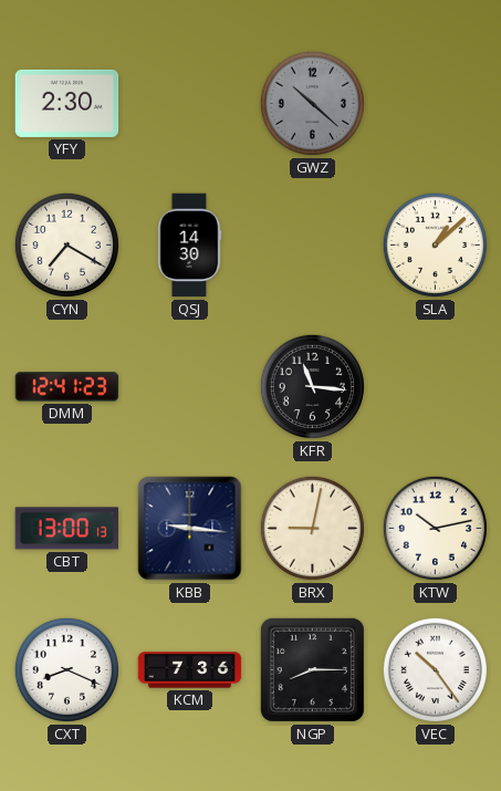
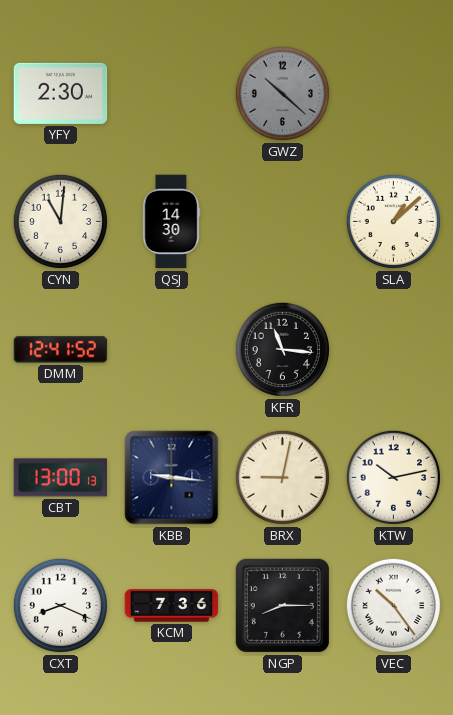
CYN: 7:20 -> 11:01
DMM: 12:41:23 -> 12:41:52
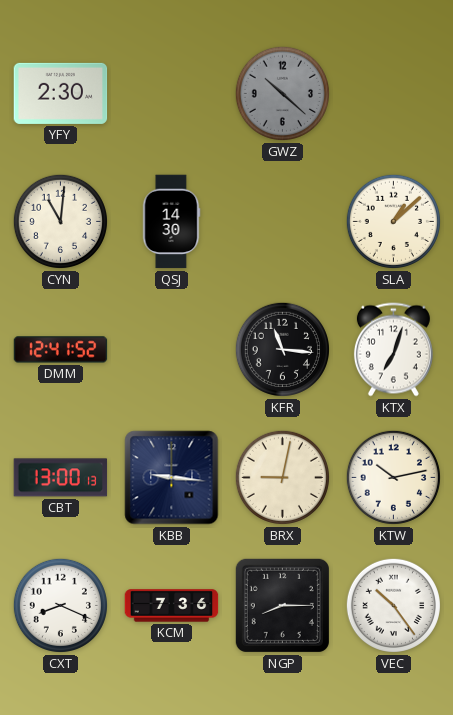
KTX: none -> 7:03
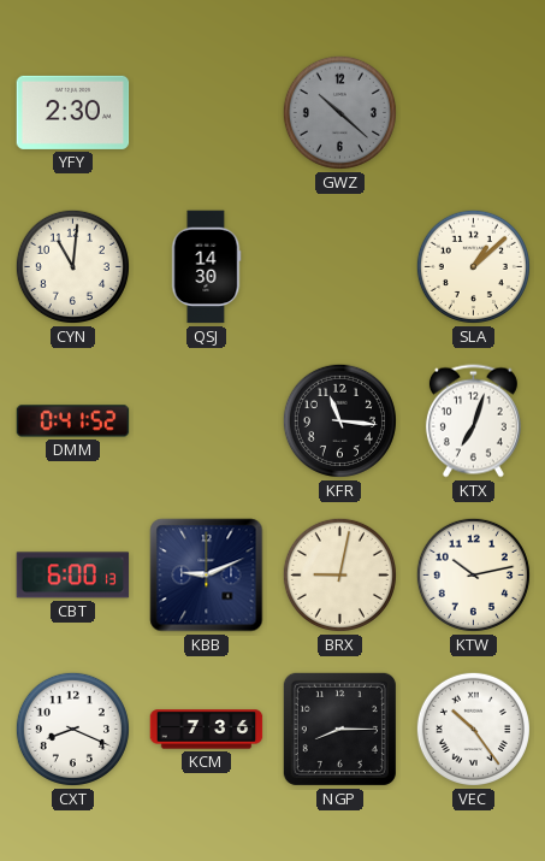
DMM: 12:41 -> 0:41
CBT: 13:00 -> 6:00
KBB: 9:16 -> 9:11
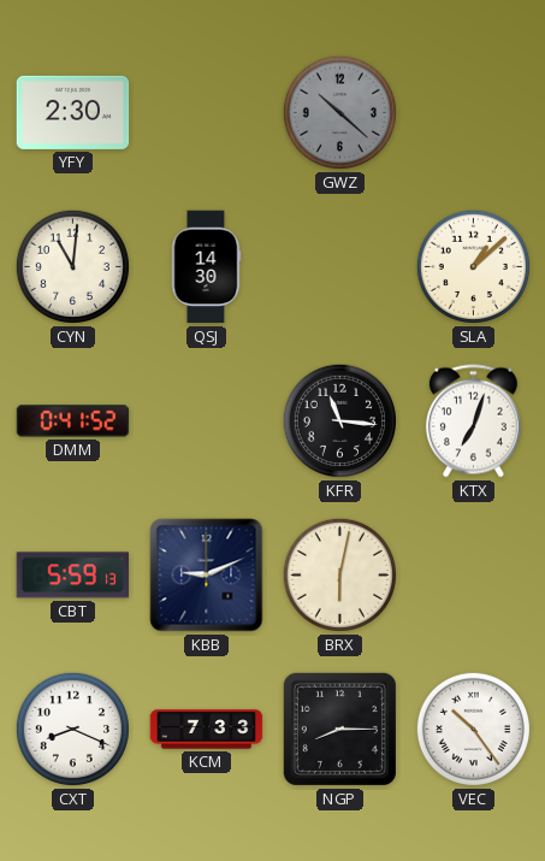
CBT: 6:00 -> 5:59
BRX: 9:02 -> 6:02
KTW: 10:13 -> none
KCM: 7:36 -> 7:33
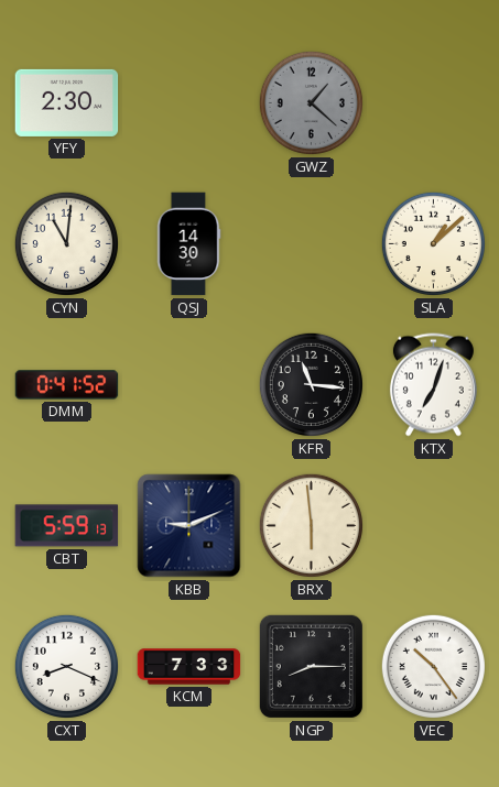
GWZ: 10:22 -> 1:22
BRX: 6:02 -> 5:59
